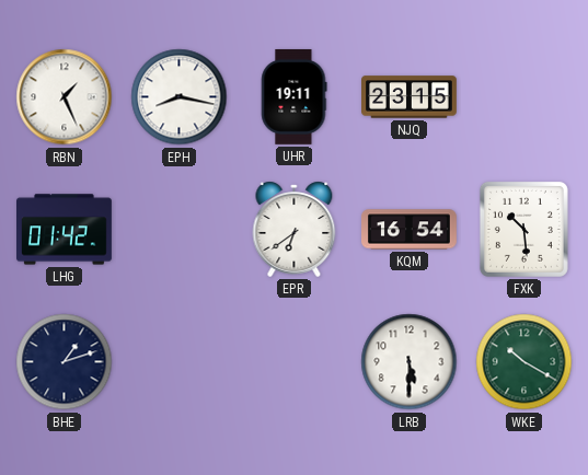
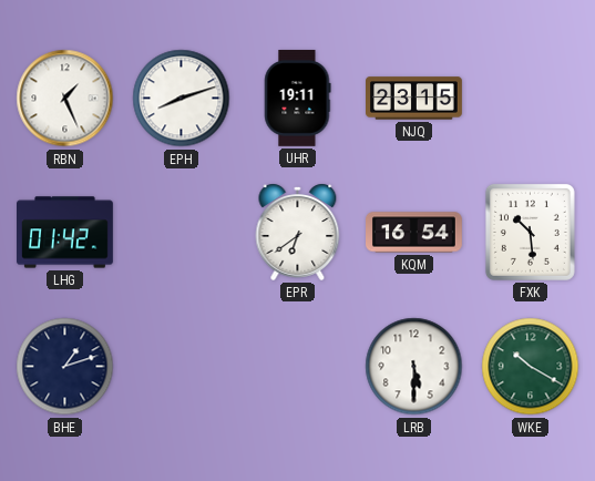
EPH: 8:17 -> 8:12
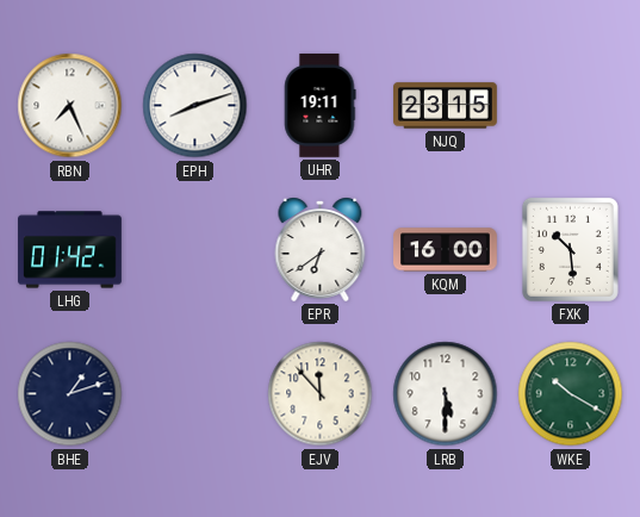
RBN: 1:26 -> 7:26
KQM: 16:54 -> 16:00
EJV: none -> 11:53
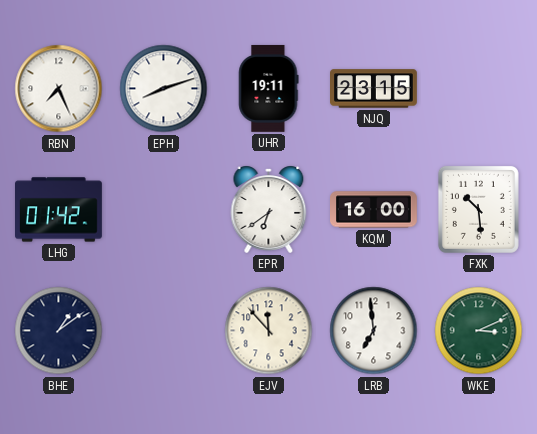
BHE: 1:12 -> 1:09
LRB: 5:30 -> 6:59
WKE: 10:20 -> 3:11
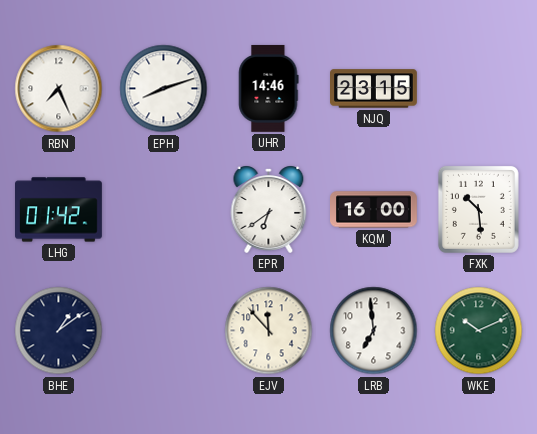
UHR: 19:11 -> 14:46
WKE: 3:11 -> 10:11
